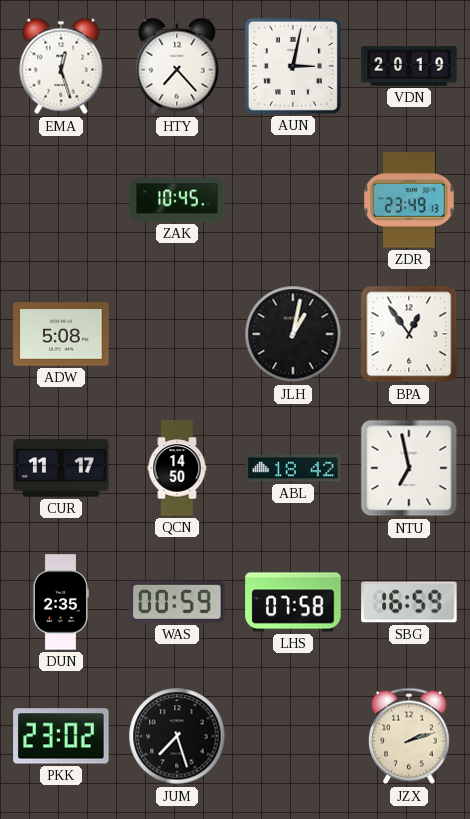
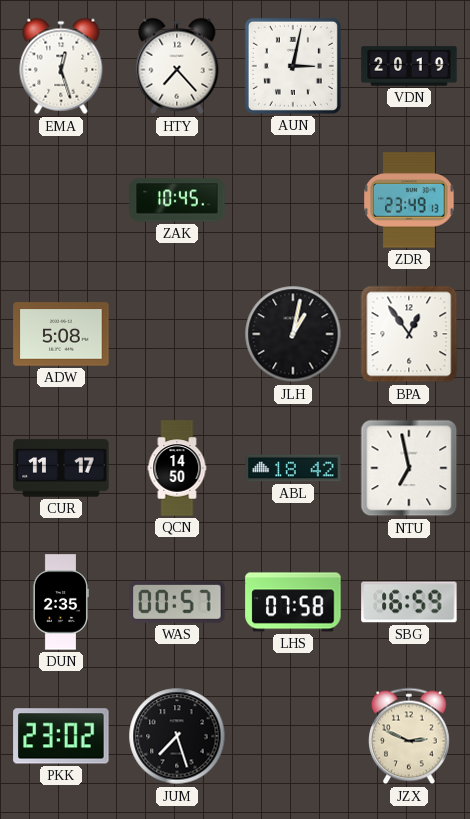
WAS: 00:59 -> 00:57
JZX: 2:12 -> 2:49
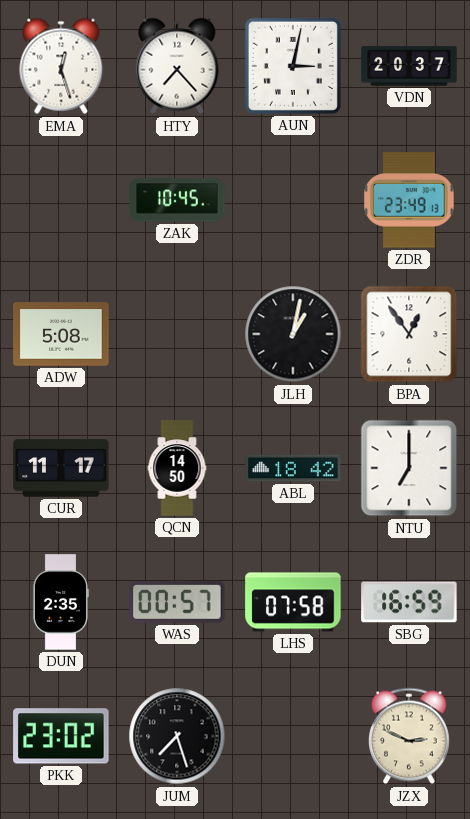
VDN: 20:19 -> 20:37
NTU: 6:58 -> 7:00
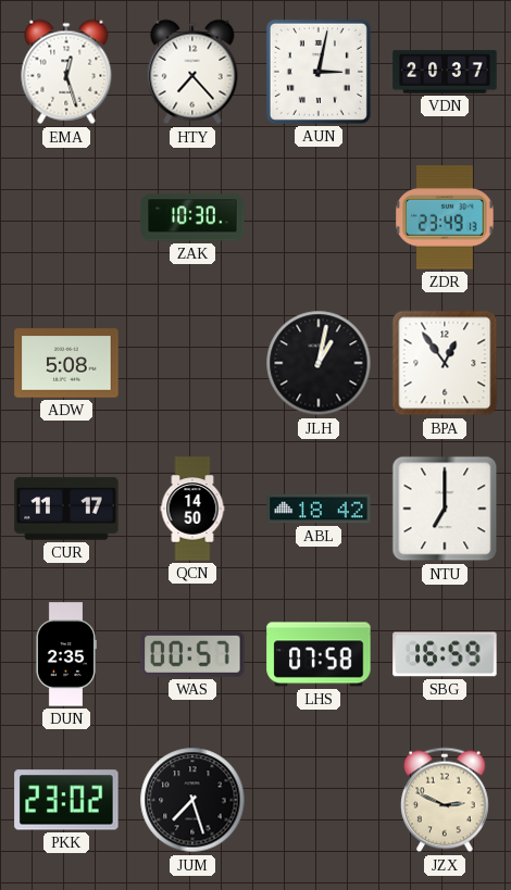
ZAK: 10:45 -> 10:30
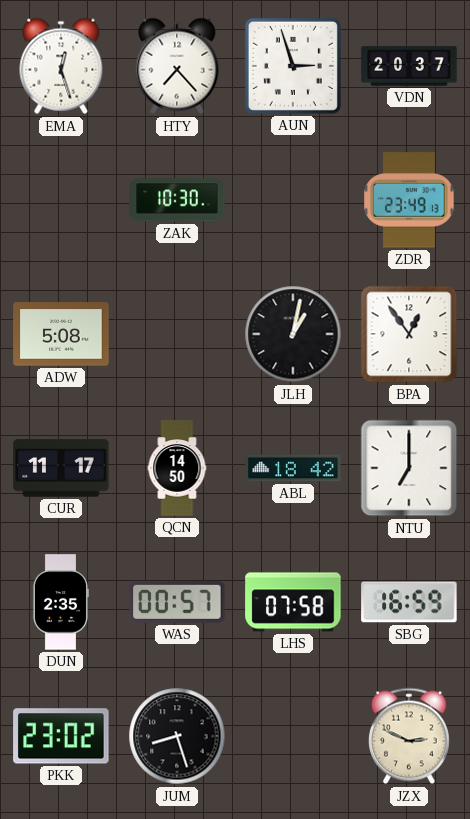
AUN: 3:02 -> 2:57
JUM: 7:27 -> 8:27
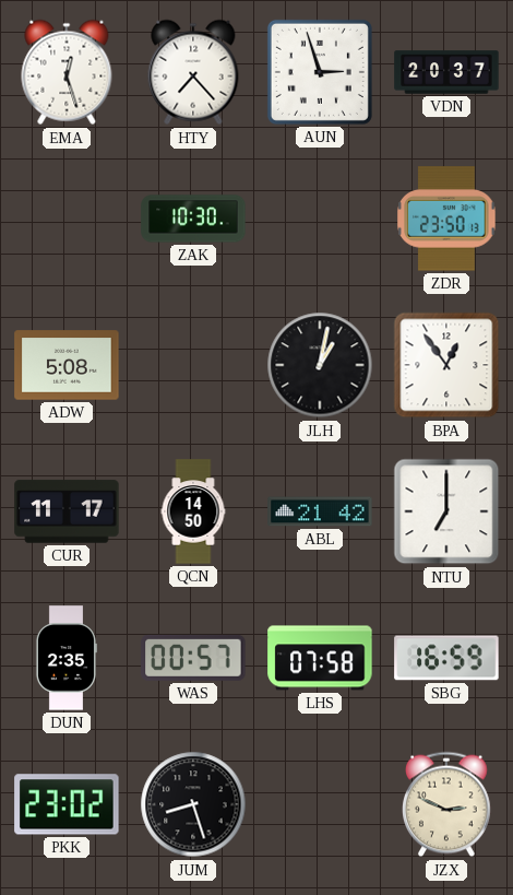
ZDR: 23:49 -> 23:50
ABL: 18:42 -> 21:42
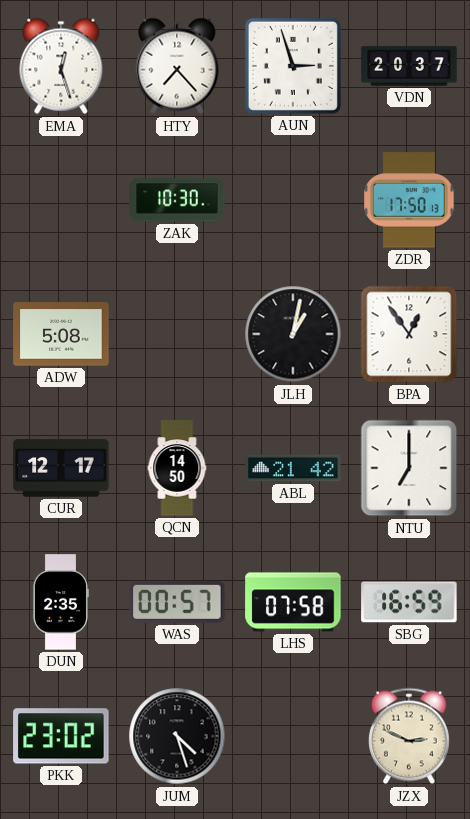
ZDR: 23:50 -> 17:50
CUR: 11:17 -> 12:17
JUM: 8:27 -> 4:27
